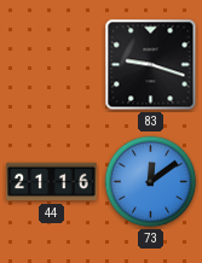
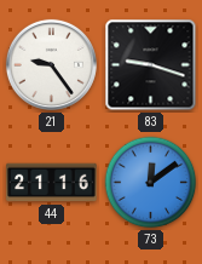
21: none -> 9:24
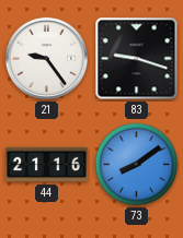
73: 12:09 -> 8:09
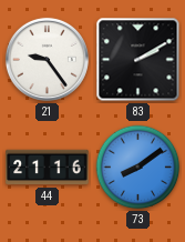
83: 9:18 -> 2:10
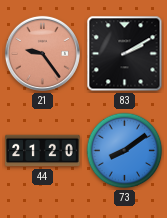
21 dial: white -> salmon
44: 21:16 -> 21:20
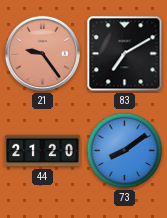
83: 2:10 -> 7:10
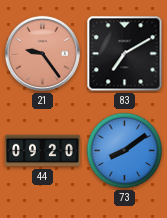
44: 21:20 -> 09:20
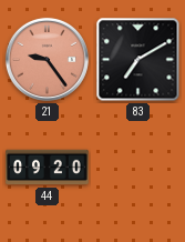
73: 8:09 -> none
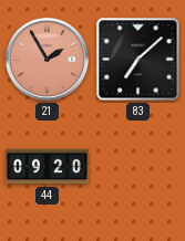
21: 9:24 -> 1:55
83: 7:10 -> 7:08
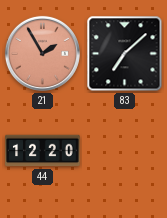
44: 09:20 -> 12:20
